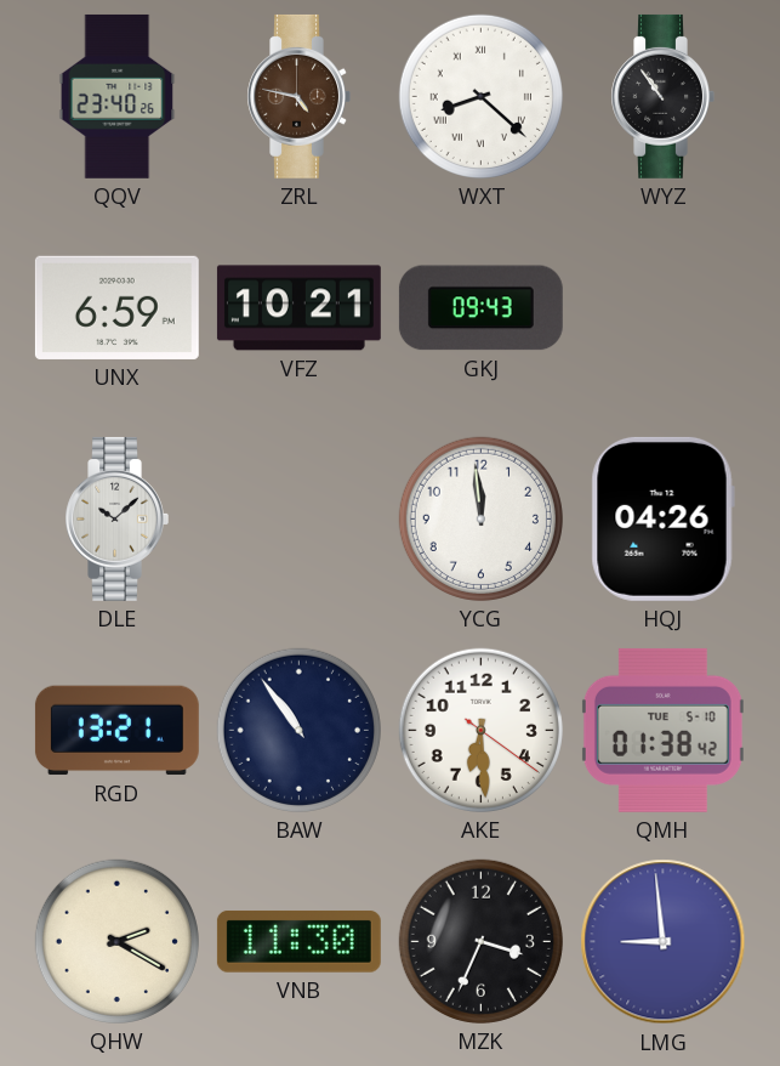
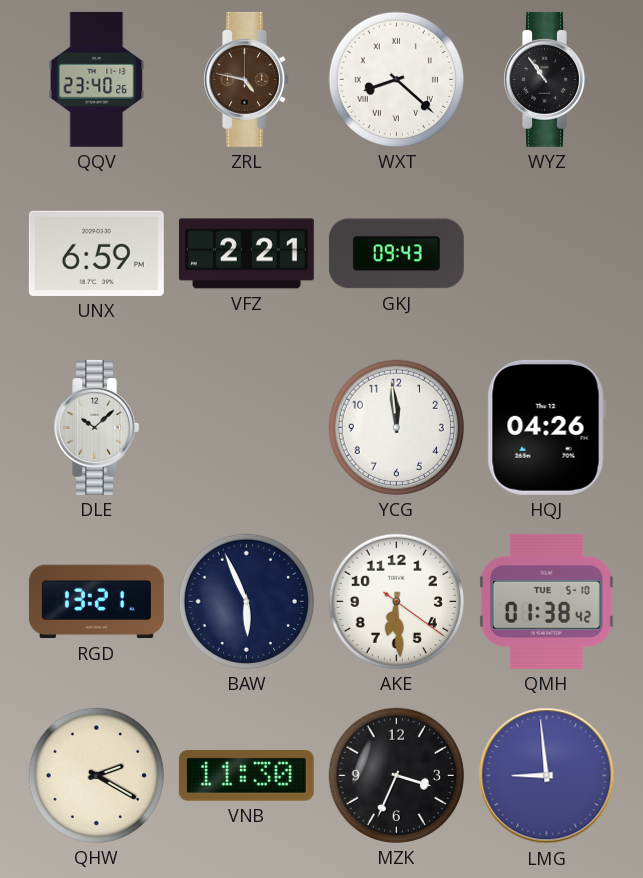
VFZ: 10:21 -> 2:21
BAW: 10:54 -> 5:56
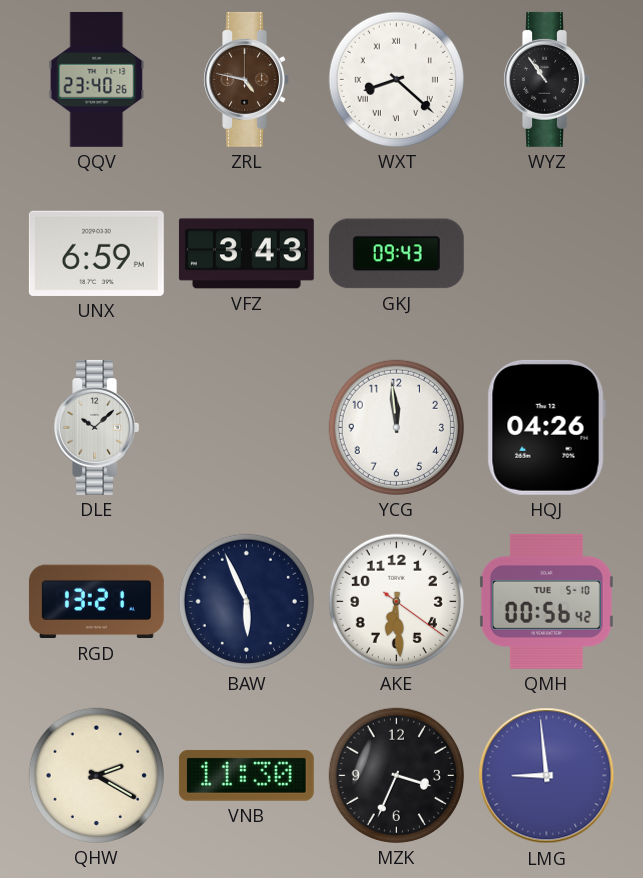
VFZ: 2:21 -> 3:43
QMH: 01:38 -> 00:56
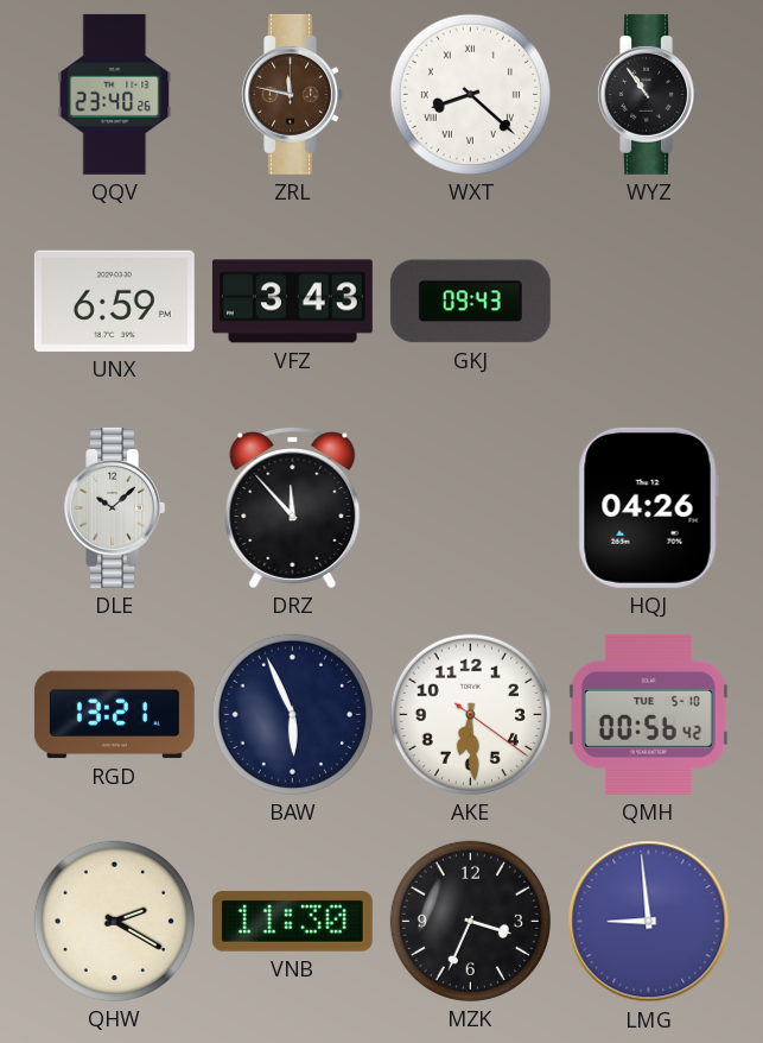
ZRL: 4:47 -> 11:47
DRZ: none -> 11:53
YCG: 11:59 -> none
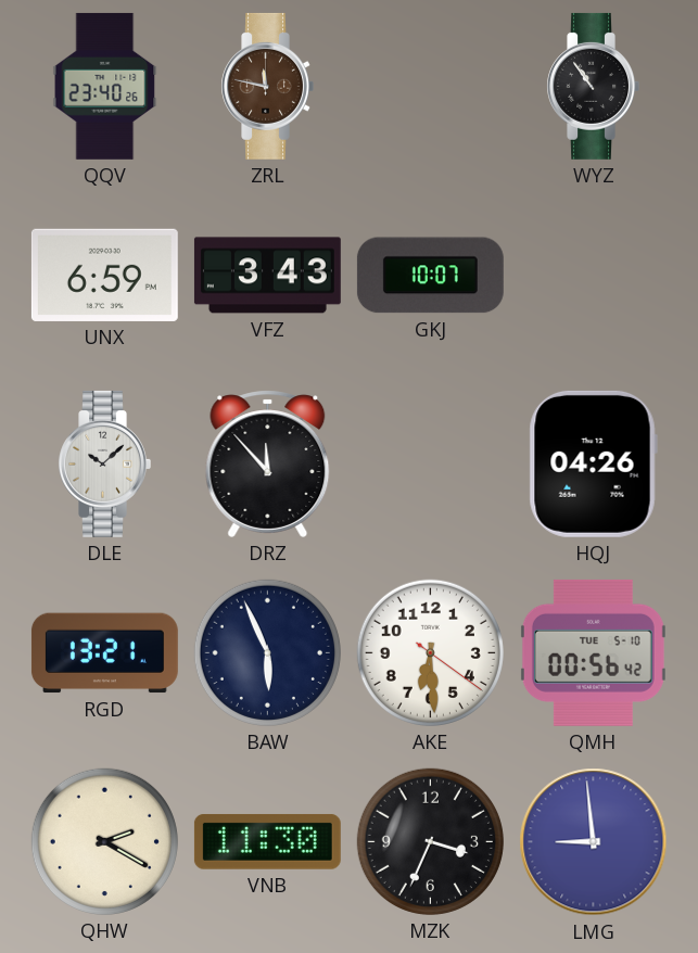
WXT: 8:22 -> none
GKJ: 09:43 -> 10:07
